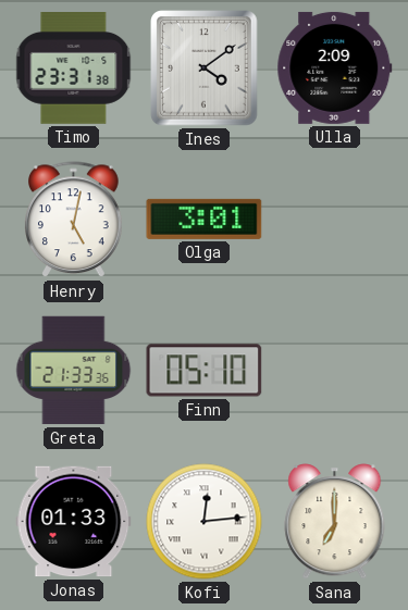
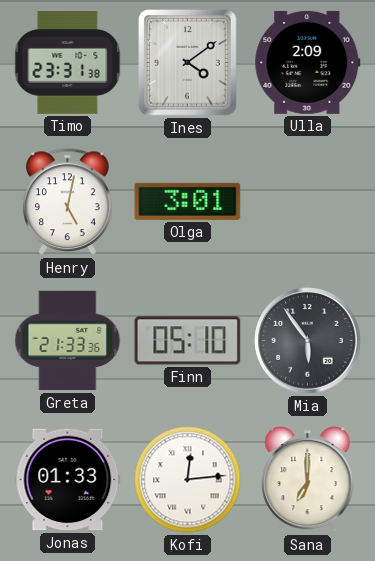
Mia: none -> 5:54
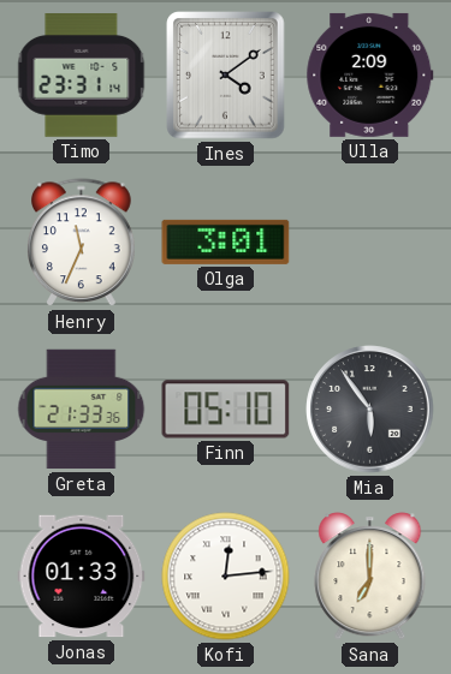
Timo: 23:31:38 -> 23:31:14
Henry: 5:02 -> 11:34
